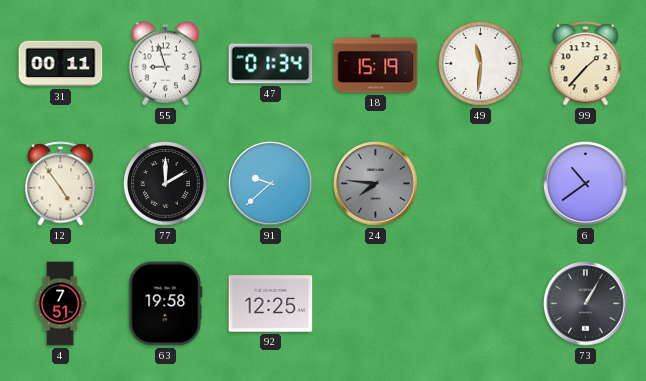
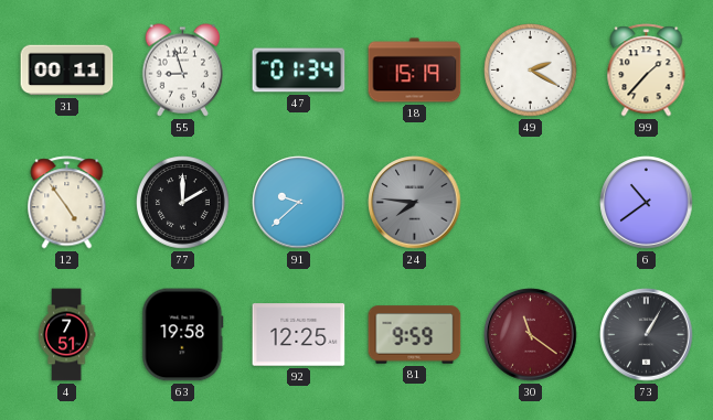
49: 11:31 -> 2:20
81: none -> 9:59
30: none -> 11:21
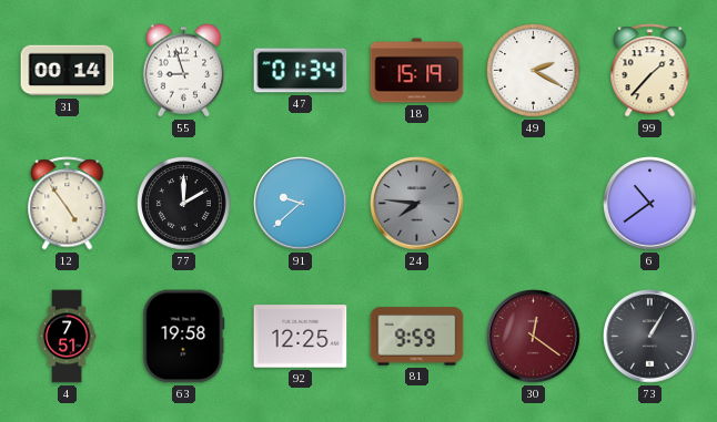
31: 00:11 -> 00:14
30: 11:21 -> 12:21
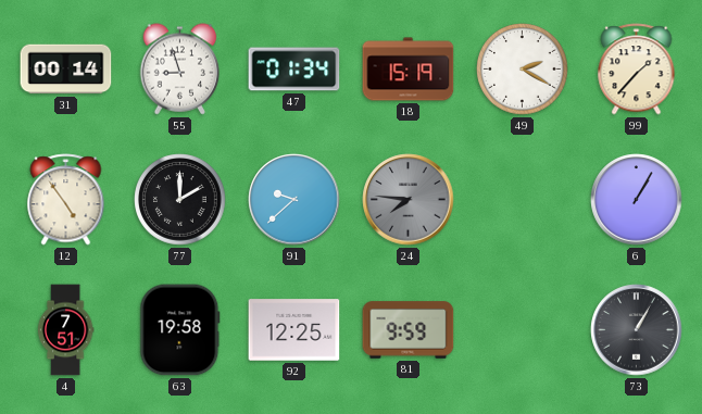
6: 10:39 -> 1:05
30: 12:21 -> none
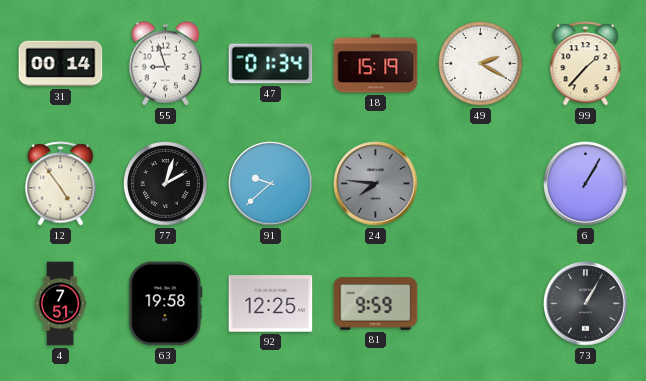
77: 2:00 -> 2:03
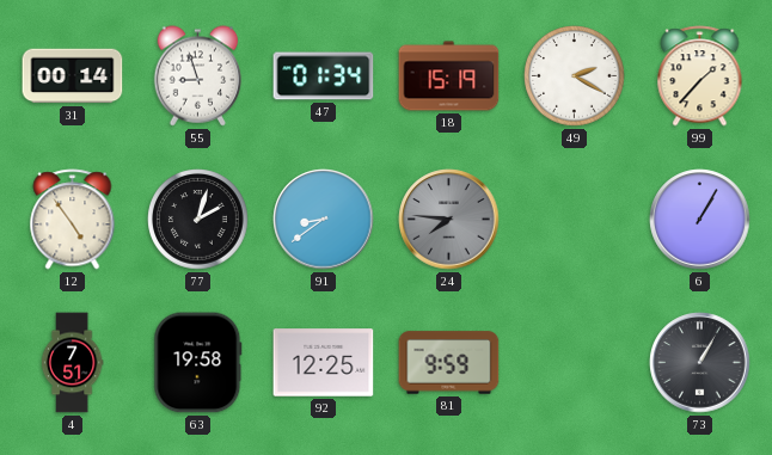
91: 9:38 -> 8:39
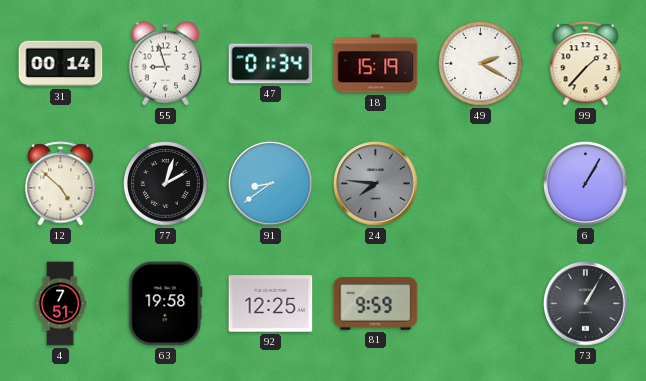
12: 4:54 -> 4:52
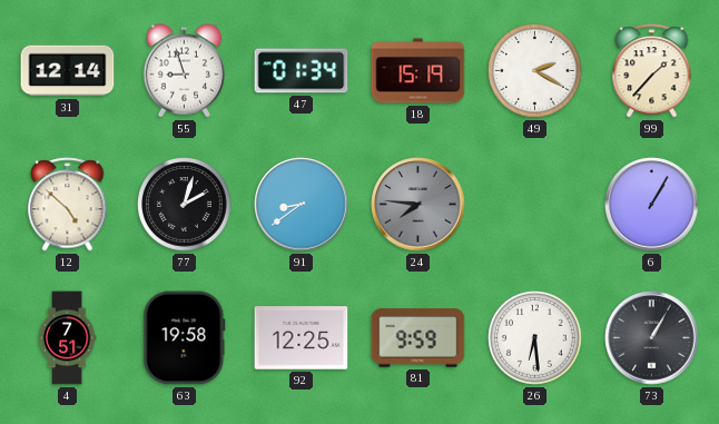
31: 00:14 -> 12:14
26: none -> 6:29
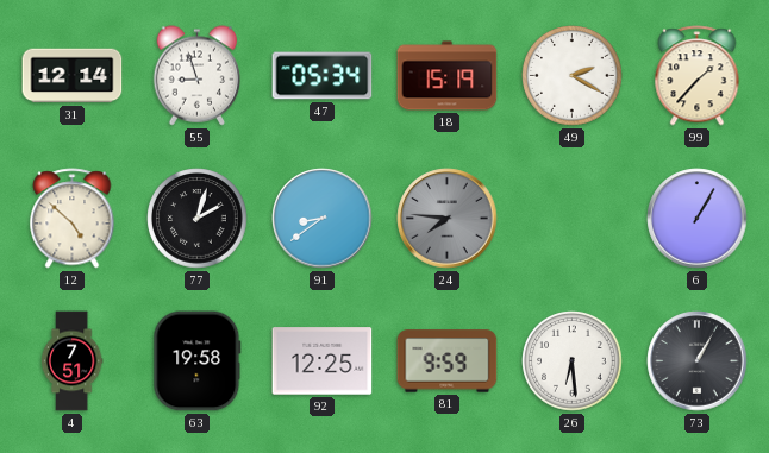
47: 01:34 -> 05:34
